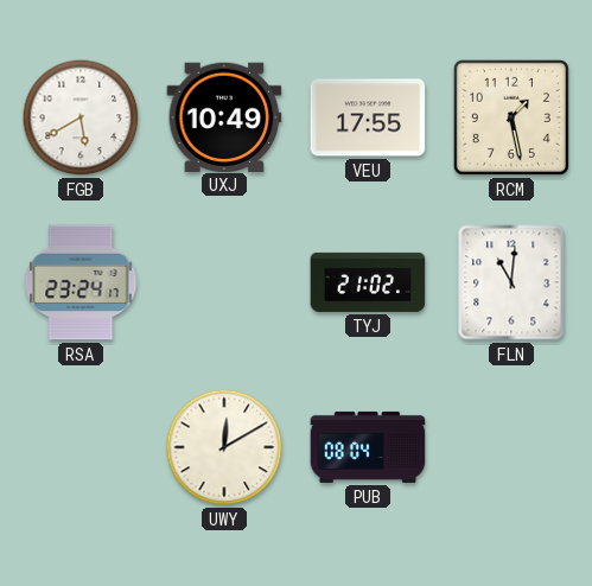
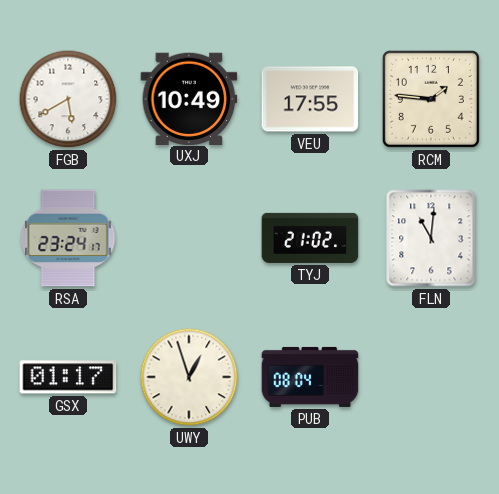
RCM: 1:28 -> 1:46
GSX: none -> 01:17
UWY: 12:10 -> 12:57
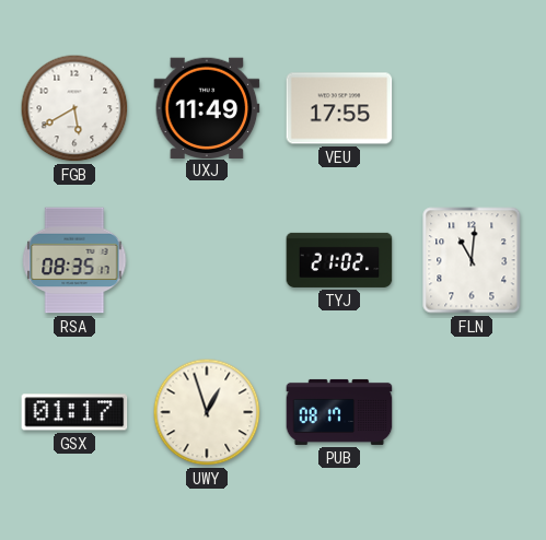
UXJ: 10:49 -> 11:49
RCM: 1:46 -> none
RSA: 23:24 -> 08:35
PUB: 08:04 -> 08:17
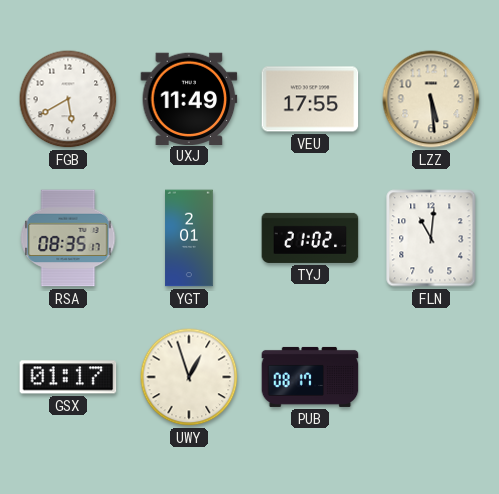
LZZ: none -> 5:29
YGT: none -> 2:01
